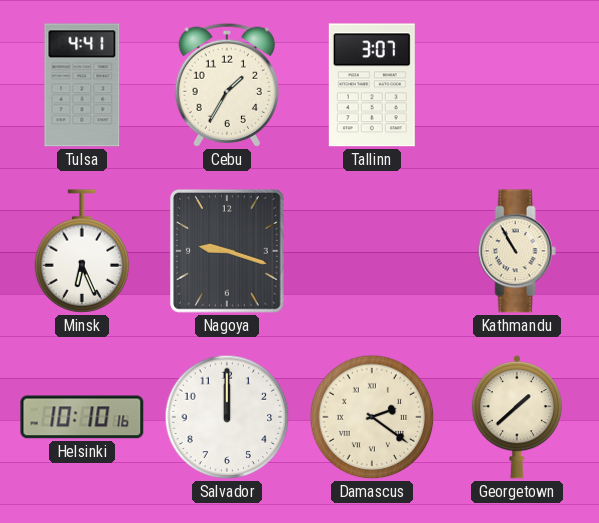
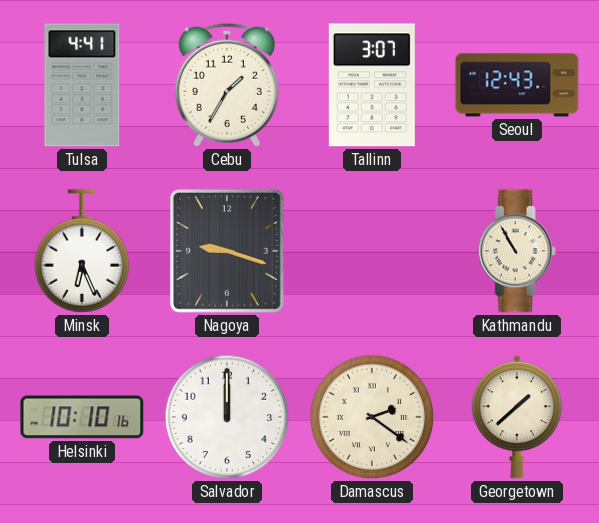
Seoul: none -> 12:43
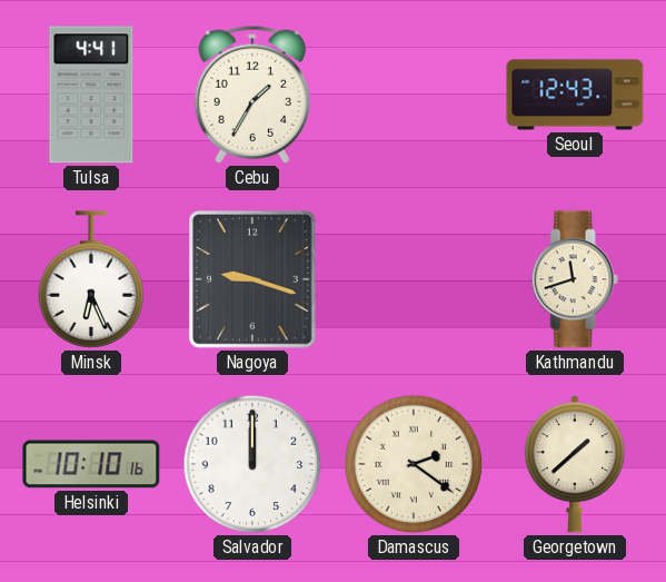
Tallinn: 3:07 -> none
Kathmandu: 10:55 -> 11:42
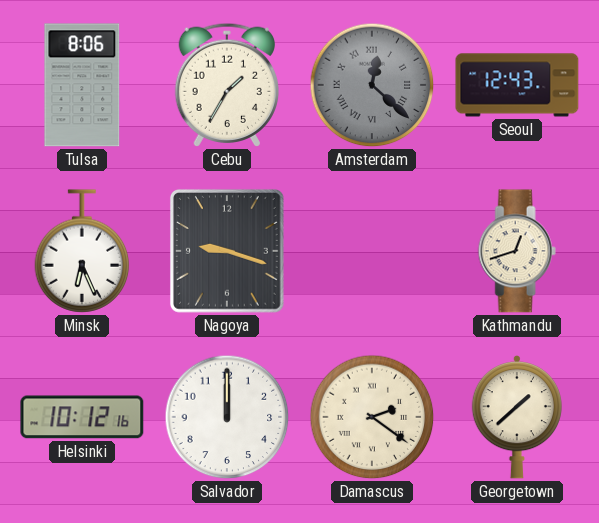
Tulsa: 4:41 -> 8:06
Amsterdam: none -> 12:22
Kathmandu: 11:42 -> 12:42
Helsinki: 10:10 -> 10:12
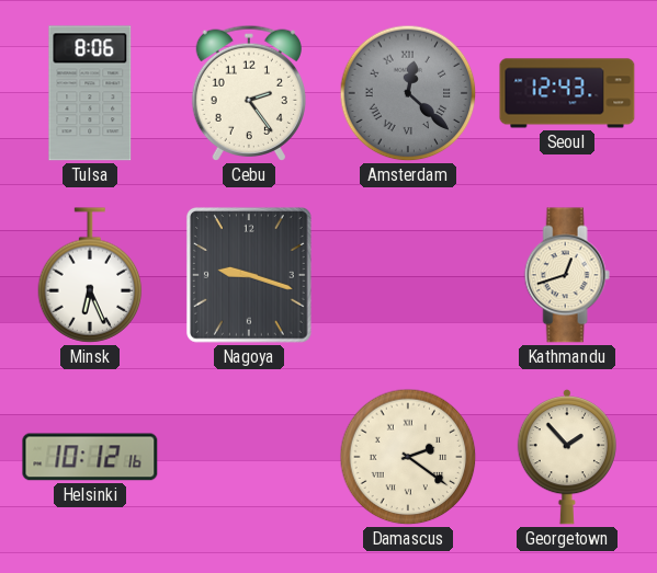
Cebu: 1:35 -> 2:24
Salvador: 12:00 -> none
Georgetown: 1:38 -> 1:53
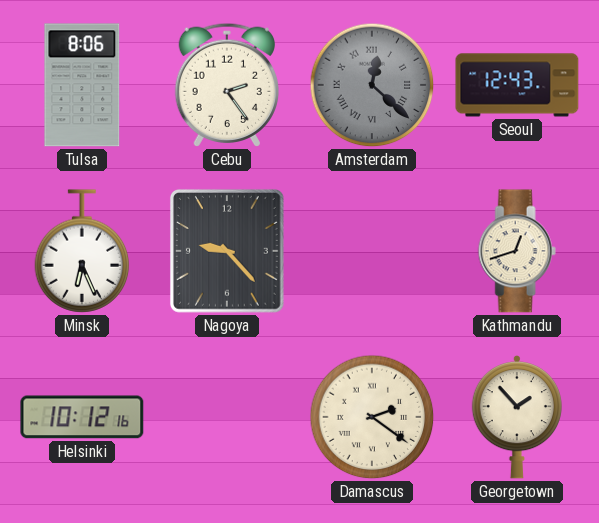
Nagoya: 9:18 -> 9:23
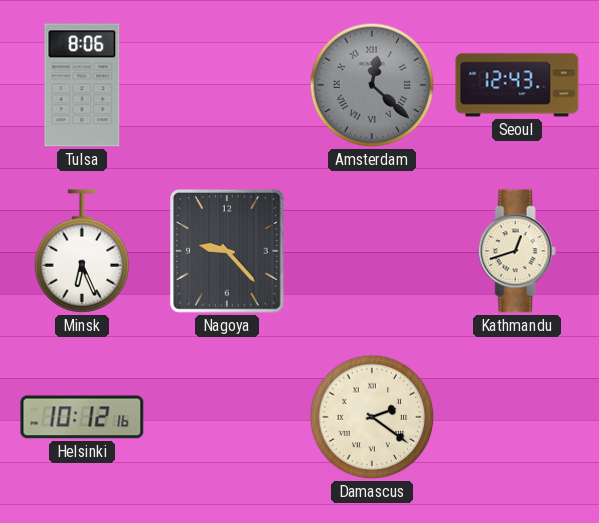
Cebu: 2:24 -> none
Georgetown: 1:53 -> none
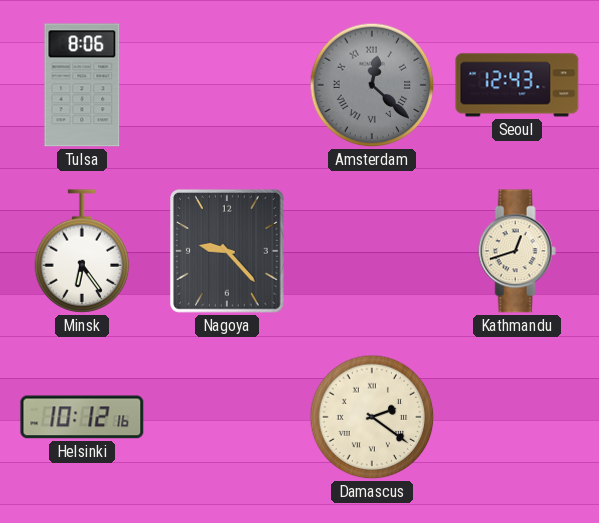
Minsk: 6:26 -> 6:24
